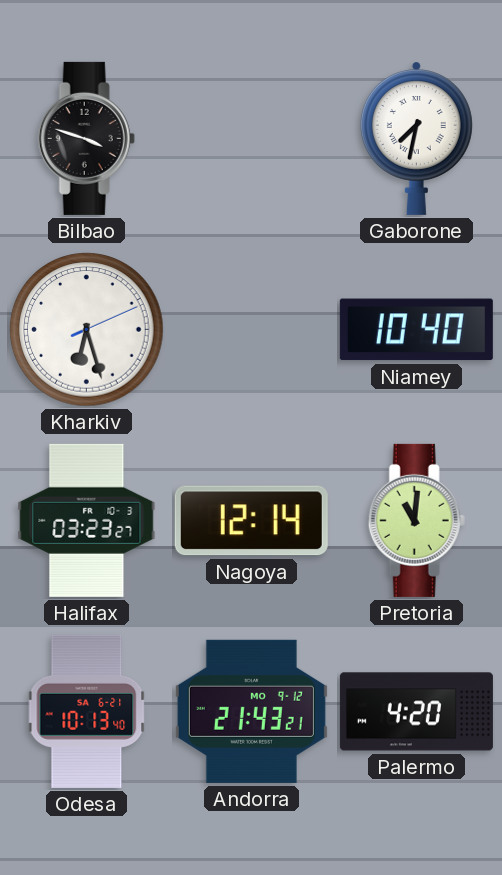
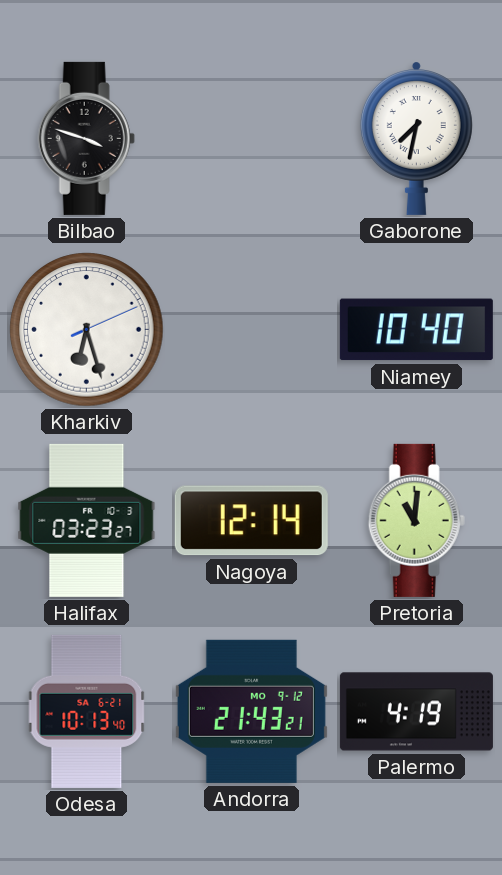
Palermo: 4:20 -> 4:19
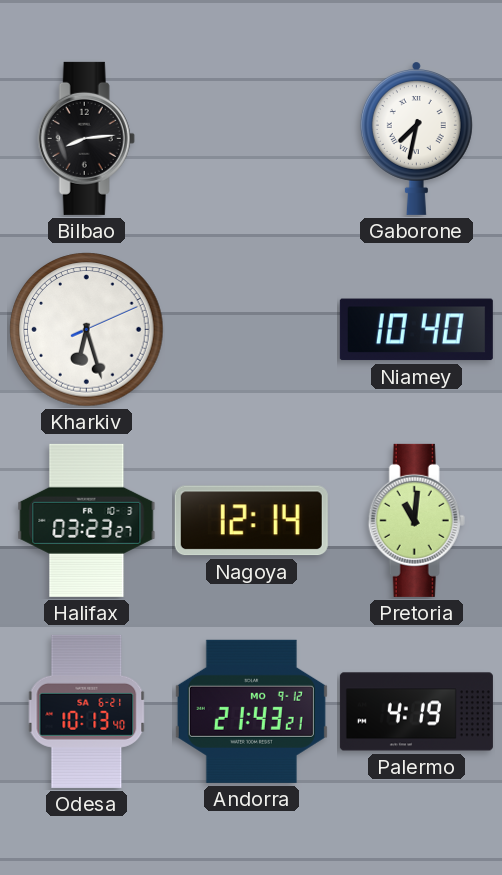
Bilbao: 3:48 -> 8:14
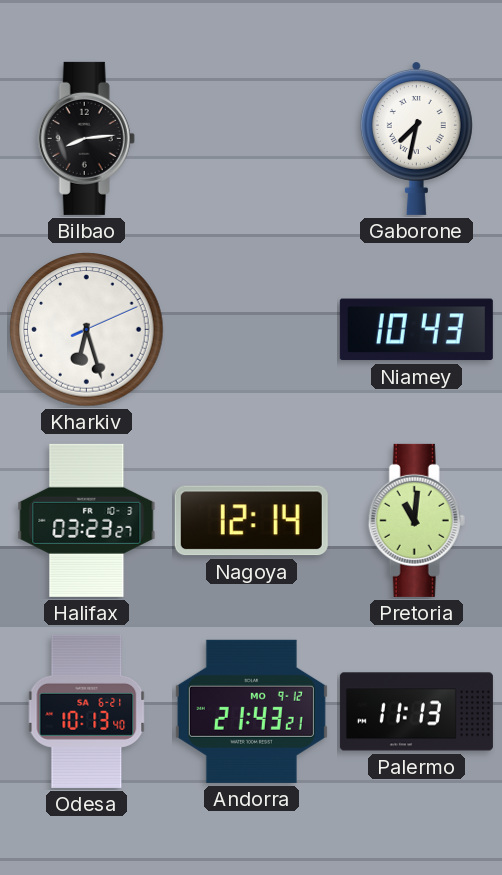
Niamey: 10:40 -> 10:43
Palermo: 4:19 -> 11:13
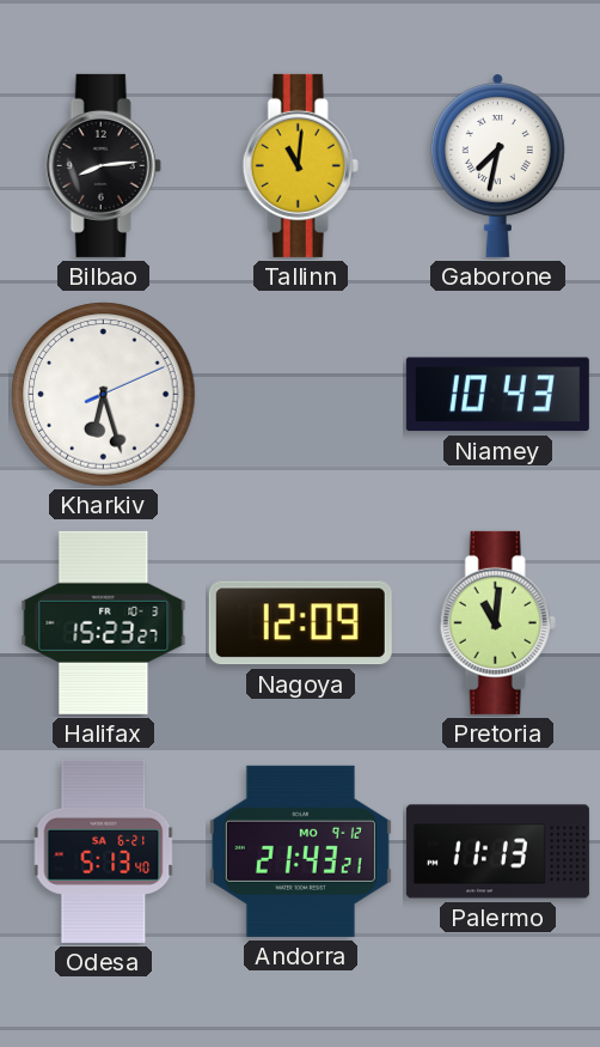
Tallinn: none -> 11:01
Halifax: 03:23 -> 15:23
Nagoya: 12:14 -> 12:09
Odesa: 10:13 -> 5:13
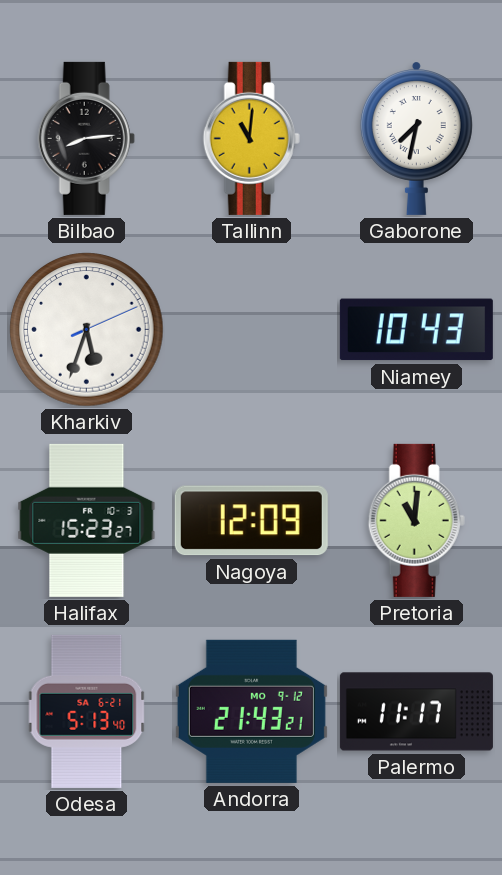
Kharkiv: 6:27 -> 5:33
Palermo: 11:13 -> 11:17
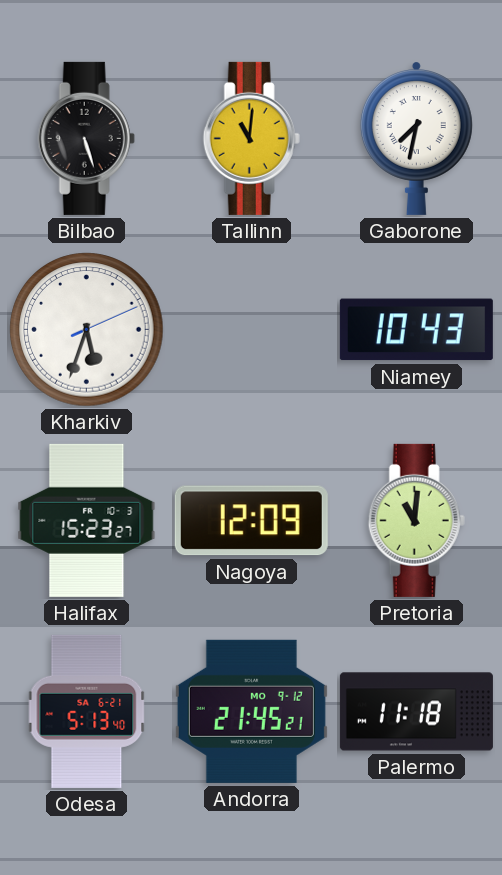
Bilbao: 8:14 -> 5:27
Andorra: 21:43 -> 21:45
Palermo: 11:17 -> 11:18
